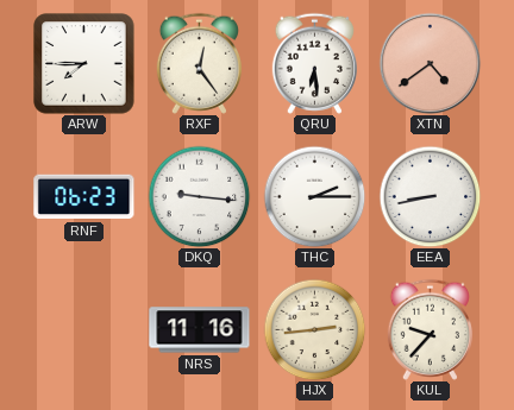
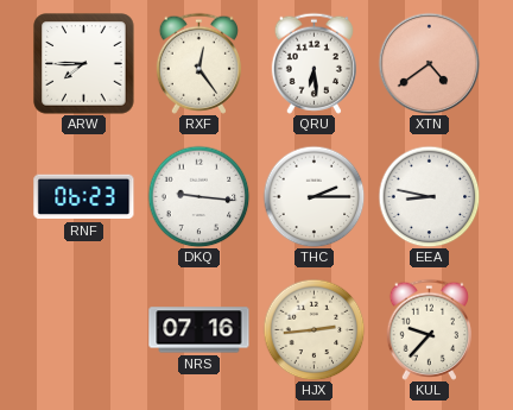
EEA: 8:43 -> 8:47
NRS: 11:16 -> 07:16
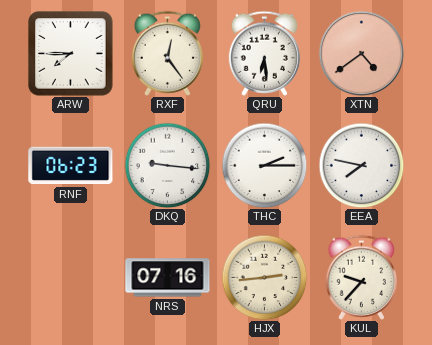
EEA: 8:47 -> 7:47
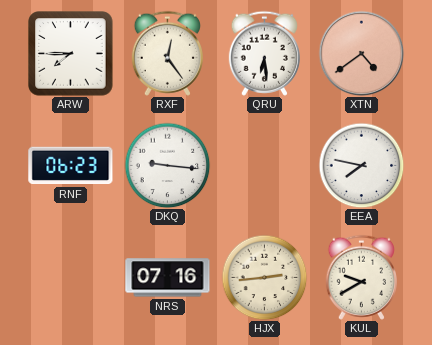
THC: 2:15 -> none
KUL: 9:37 -> 9:40
